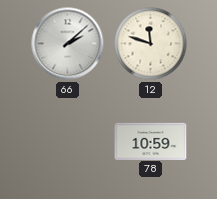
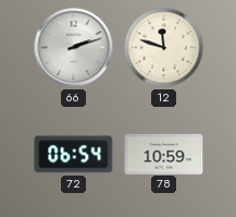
66: 2:08 -> 2:12
72: none -> 06:54
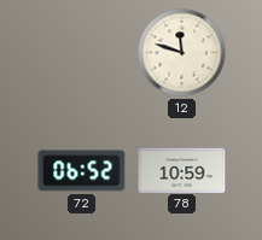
66: 2:12 -> none
72: 06:54 -> 06:52
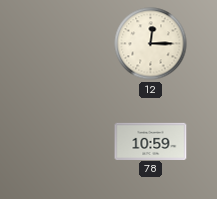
12: 11:48 -> 12:15
72: 06:52 -> none
